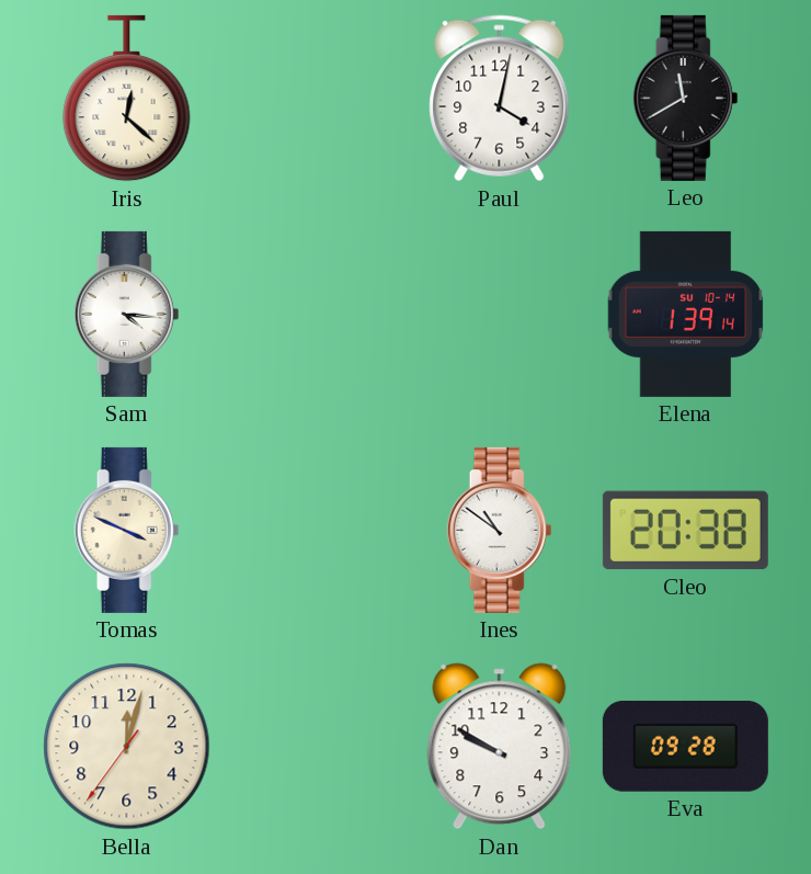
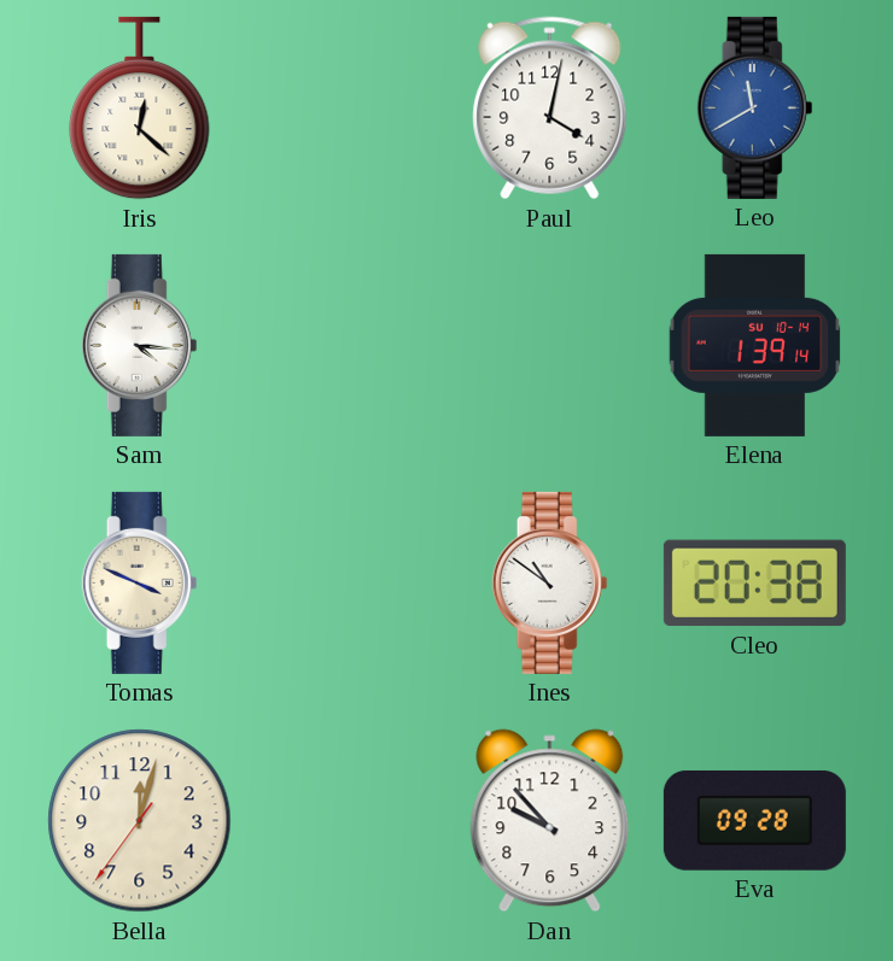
Leo dial: black -> blue
Dan: 9:50 -> 9:53
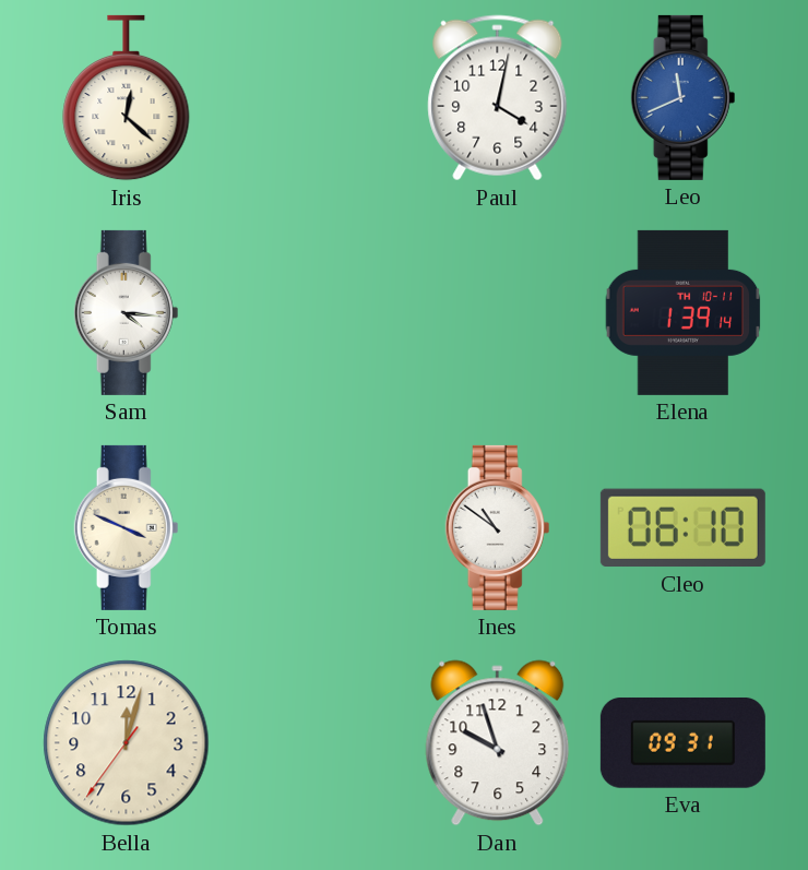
Leo: 11:40 -> 11:41
Elena date: SU 10-14 -> TH 10-11
Cleo: 20:38 -> 06:10
Dan: 9:53 -> 9:57
Eva: 09:28 -> 09:31
